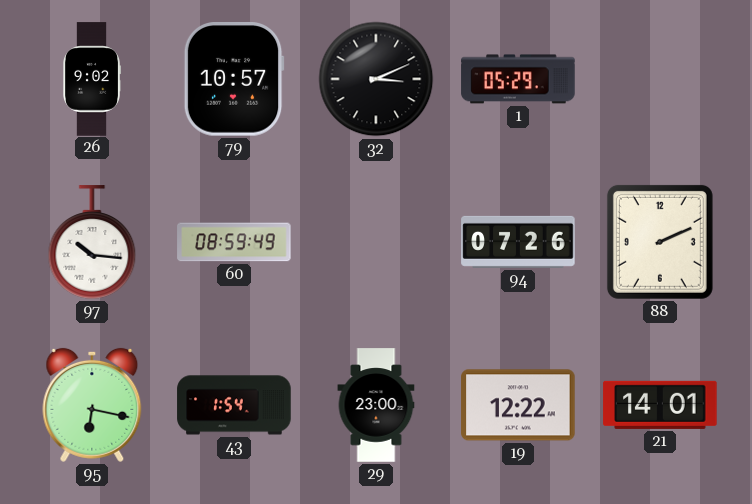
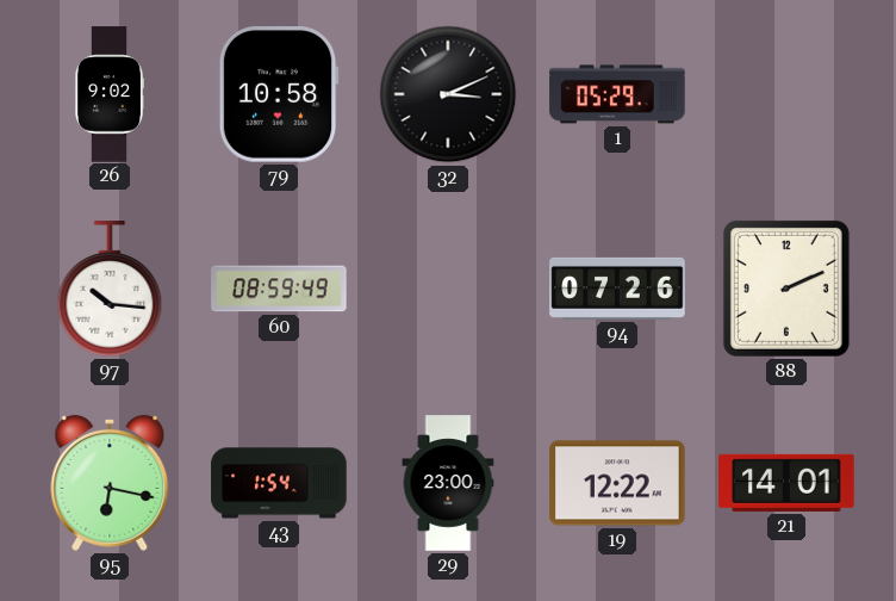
79: 10:57 -> 10:58
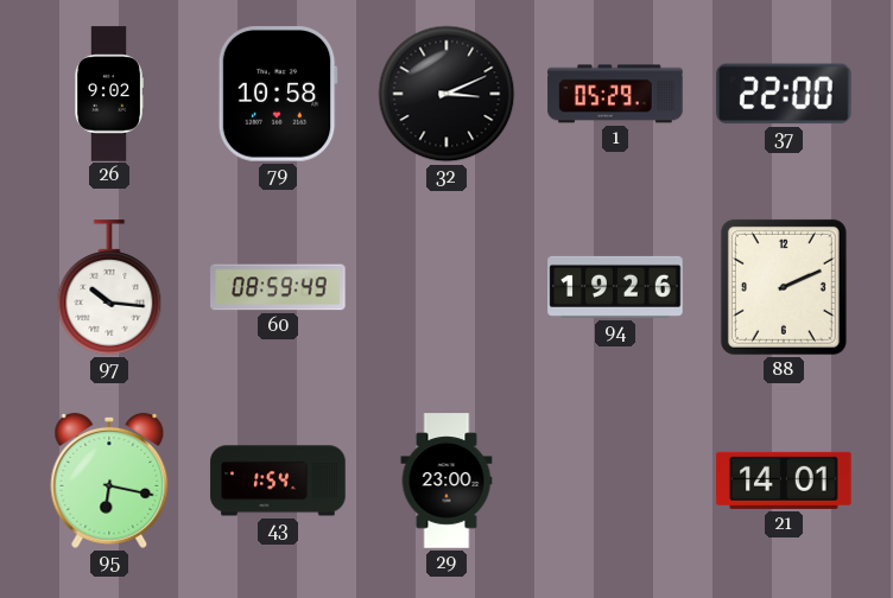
37: none -> 22:00
94: 07:26 -> 19:26
19: 12:22 -> none
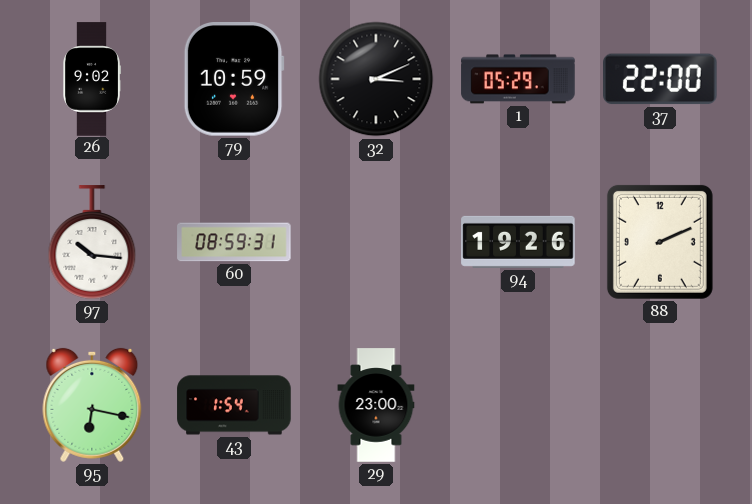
79: 10:58 -> 10:59
60: 08:59:49 -> 08:59:31
21: 14:01 -> none
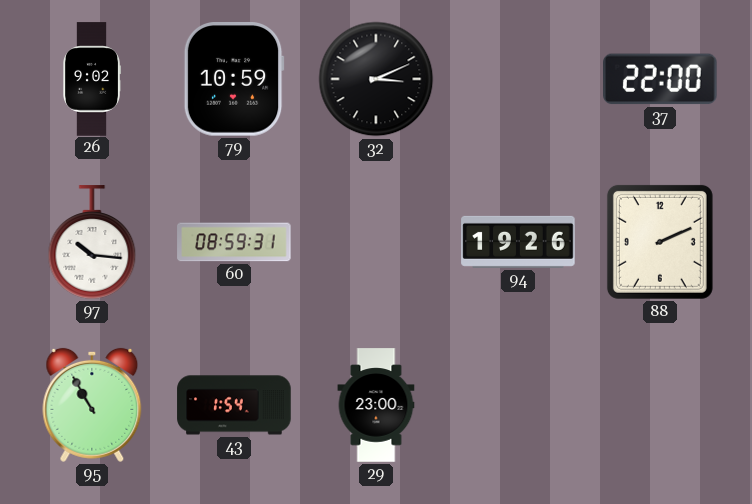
1: 05:29 -> none
95: 6:17 -> 10:55
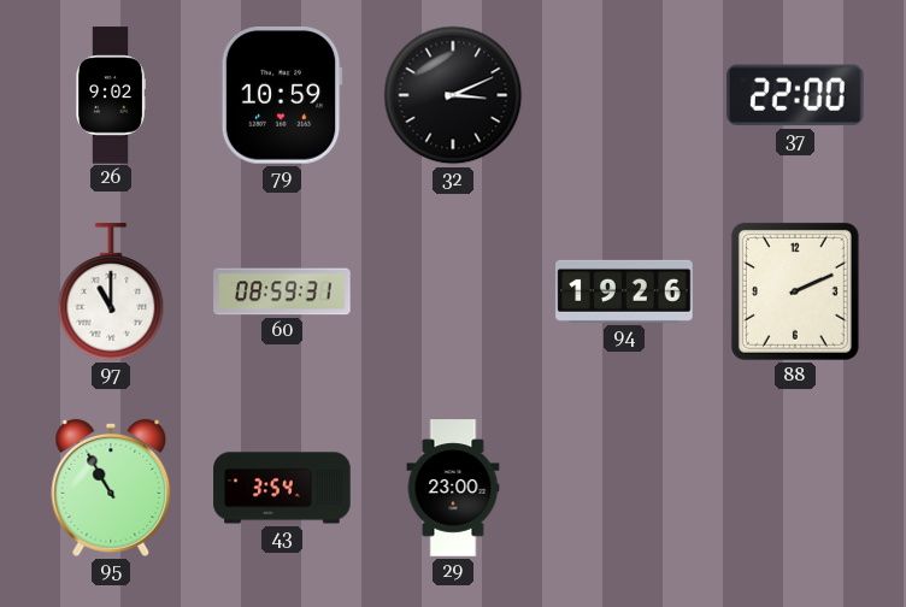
97: 10:16 -> 11:00
43: 1:54 -> 3:54
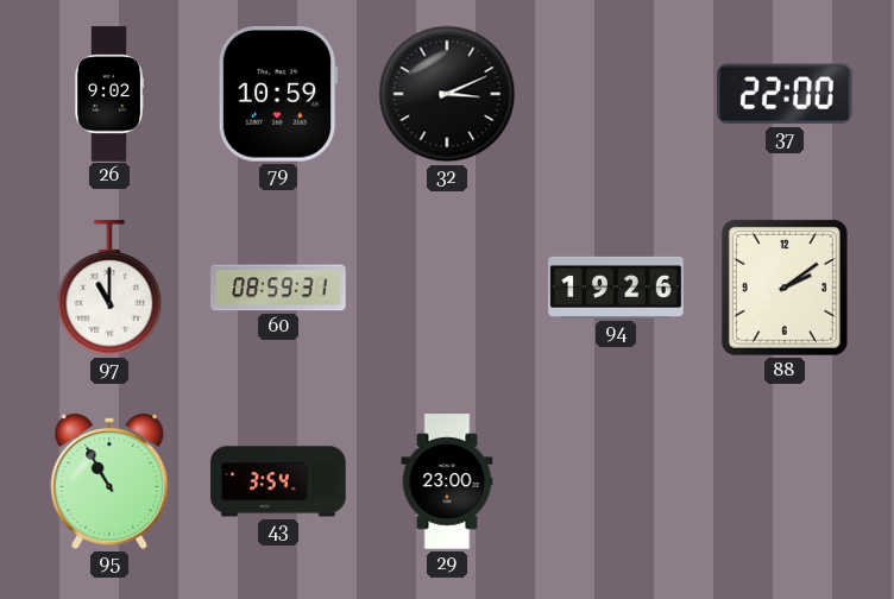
88: 2:11 -> 2:09
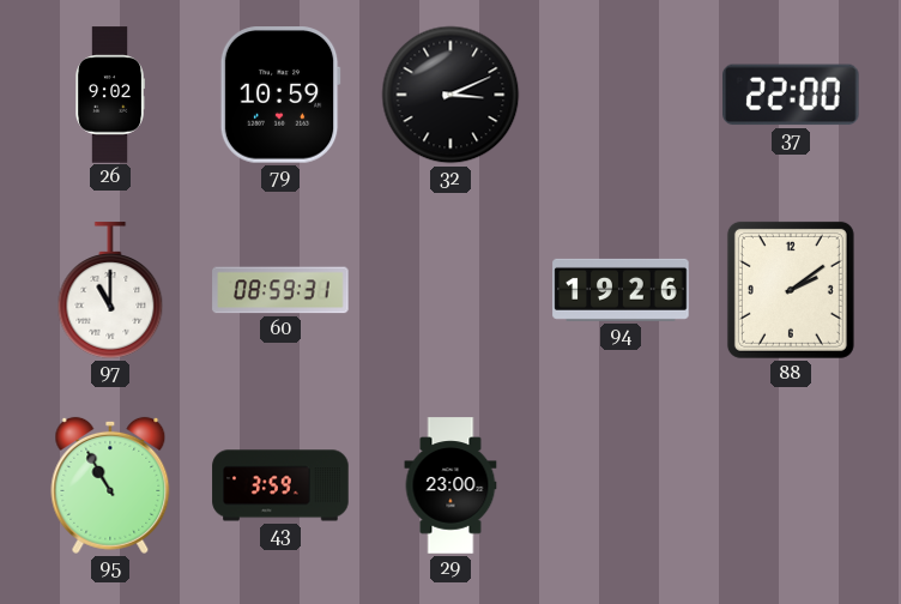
43: 3:54 -> 3:59
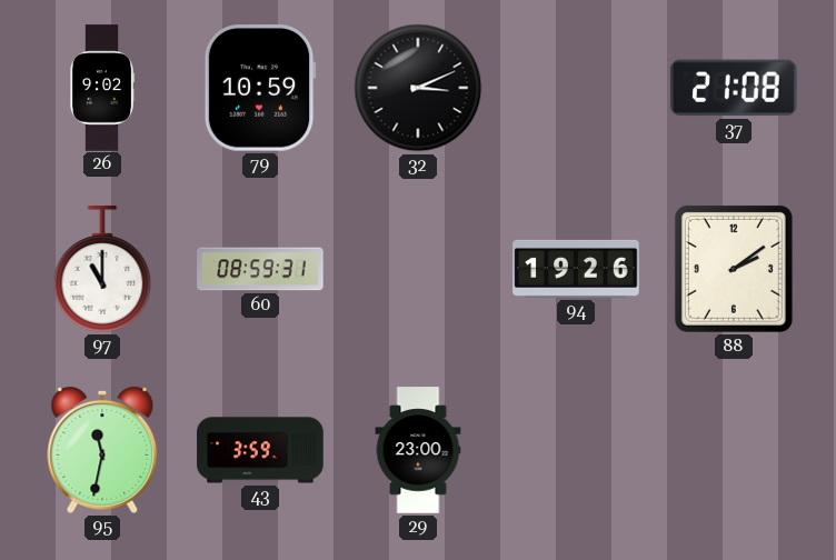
37: 22:00 -> 21:08
95: 10:55 -> 11:32
